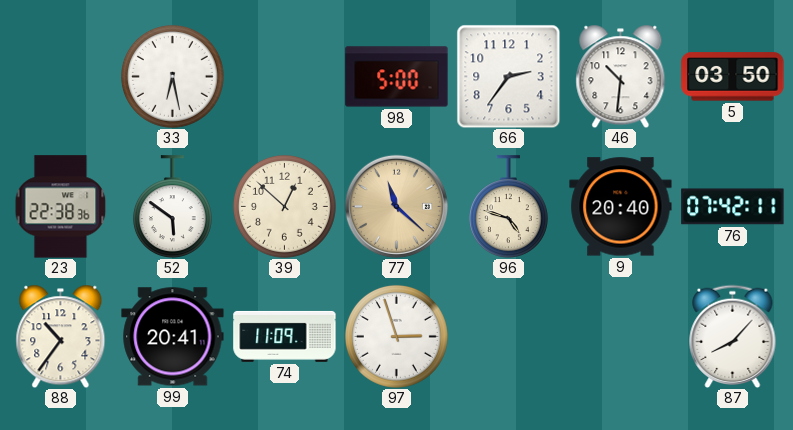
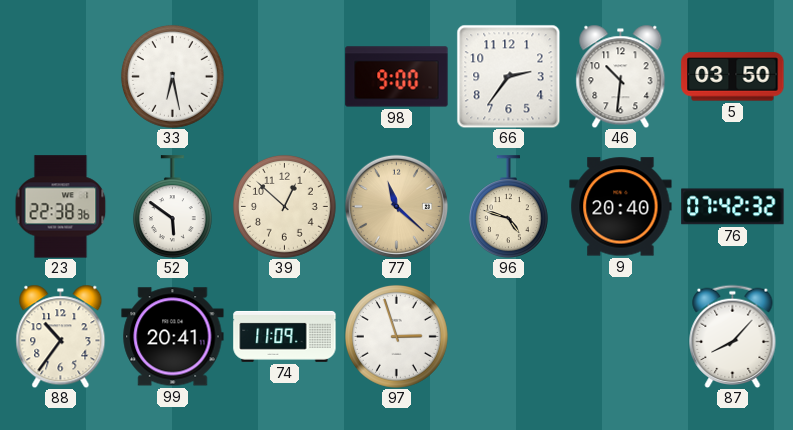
98: 5:00 -> 9:00
76: 07:42:11 -> 07:42:32
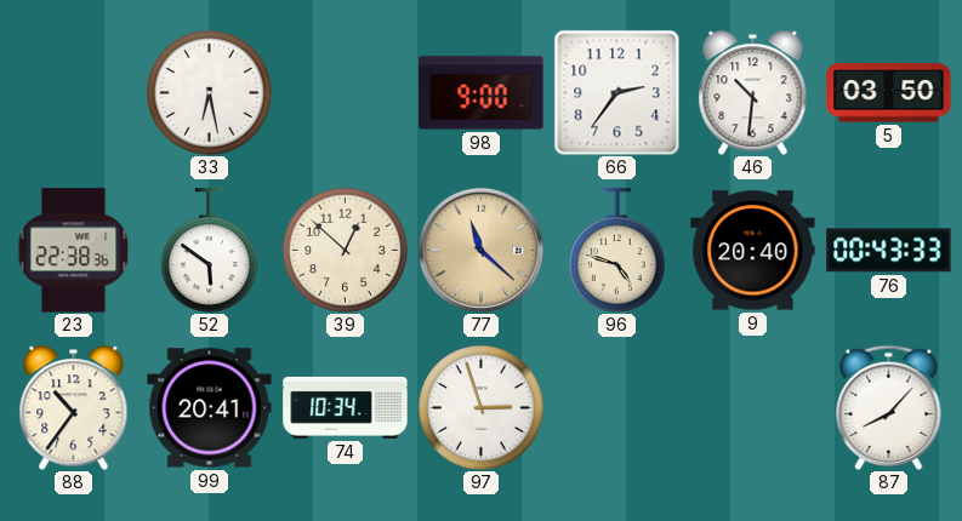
76: 07:42 -> 00:43
74: 11:09 -> 10:34
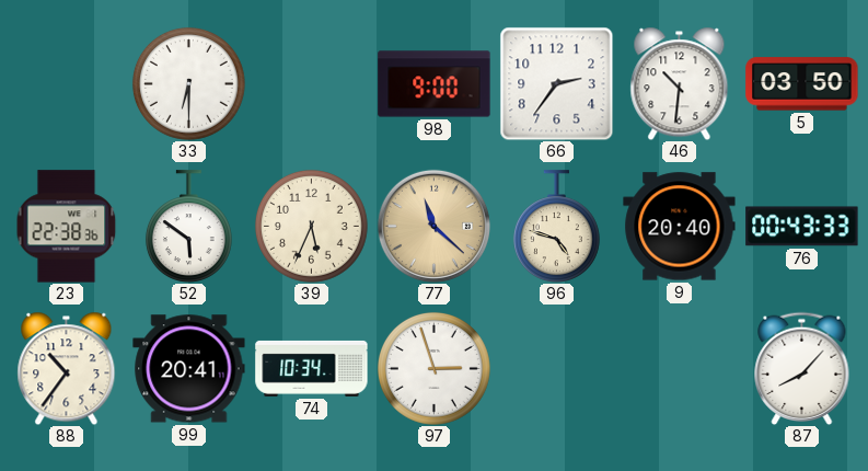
33: 6:28 -> 6:30
39: 12:52 -> 5:34
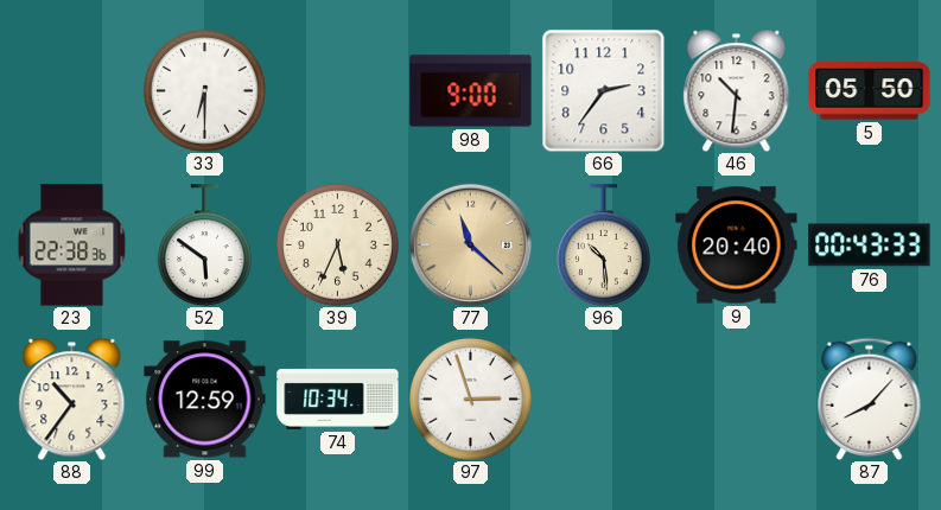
5: 03:50 -> 05:50
96: 4:48 -> 10:29
99: 20:41 -> 12:59
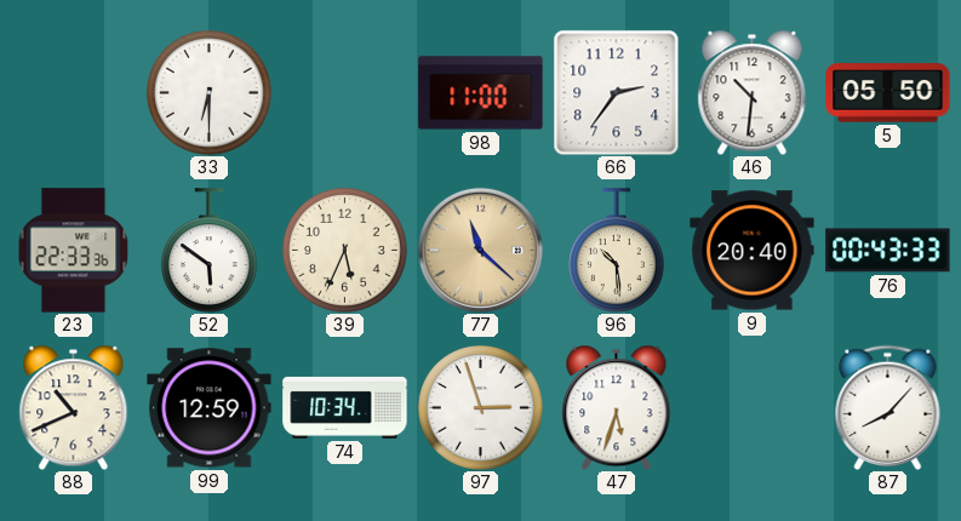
98: 9:00 -> 11:00
23: 22:38 -> 22:33
88: 10:36 -> 10:41
47: none -> 5:33
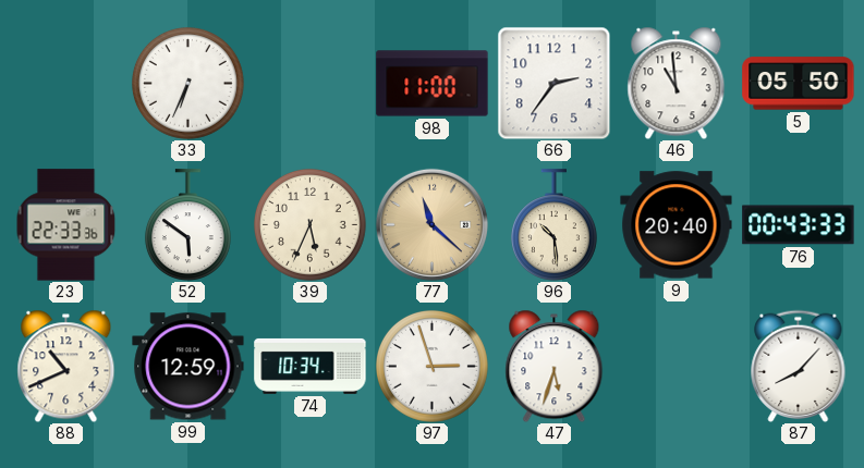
33: 6:30 -> 6:34
46: 10:31 -> 10:59
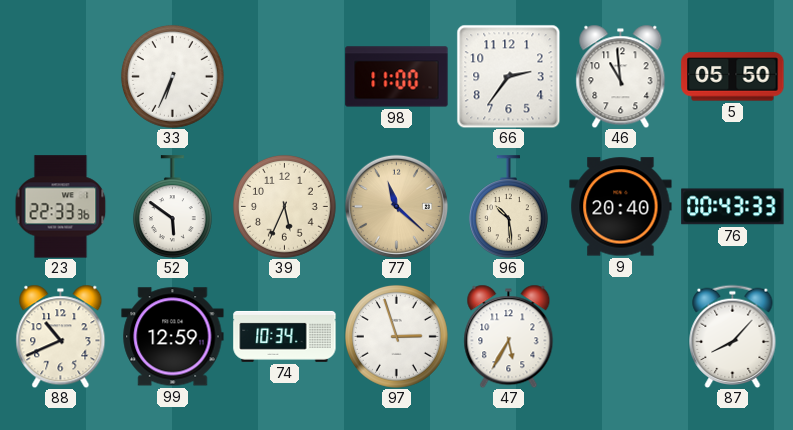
47: 5:33 -> 5:35
